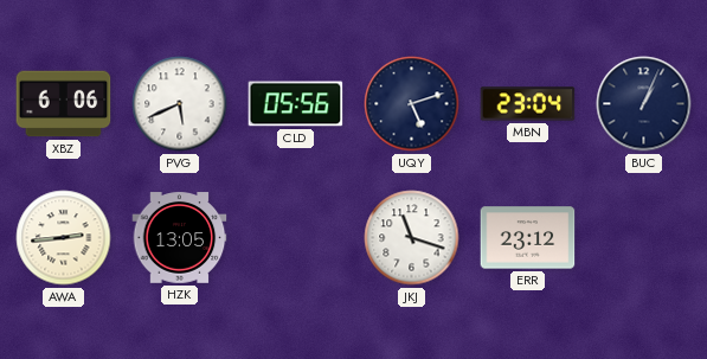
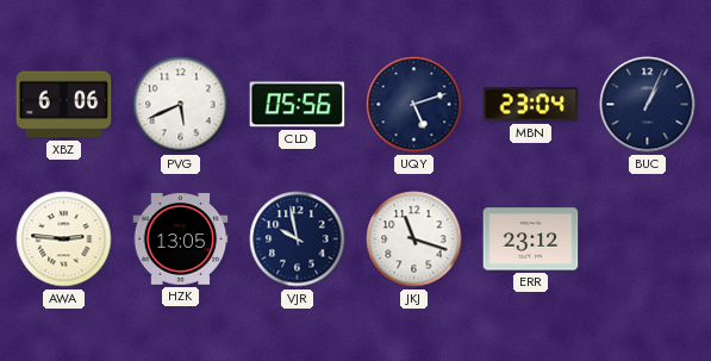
AWA: 2:44 -> 2:46
VJR: none -> 9:58
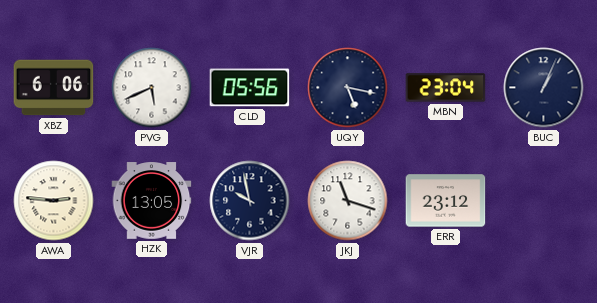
UQY: 5:12 -> 5:17
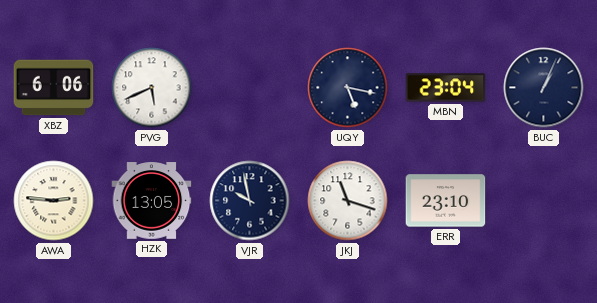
CLD: 05:56 -> none
ERR: 23:12 -> 23:10
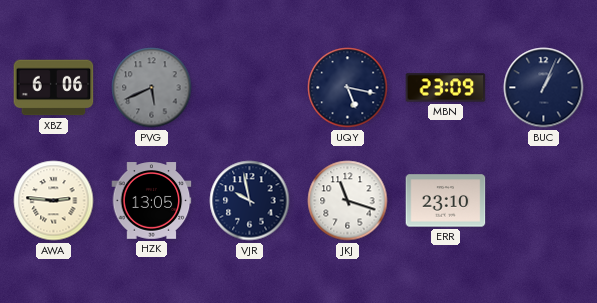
PVG dial: white -> grey
MBN: 23:04 -> 23:09
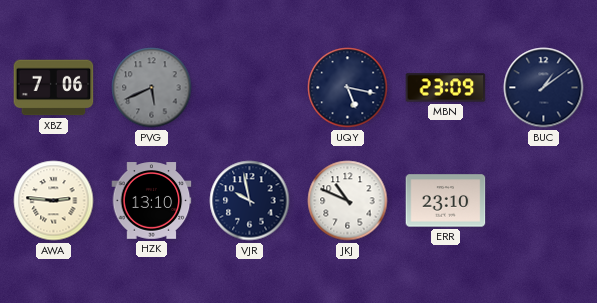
XBZ: 6:06 -> 7:06
BUC: 1:04 -> 1:09
HZK: 13:05 -> 13:10
JKJ: 11:18 -> 10:49
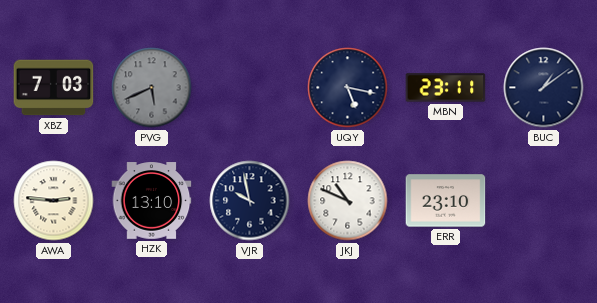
XBZ: 7:06 -> 7:03
MBN: 23:09 -> 23:11
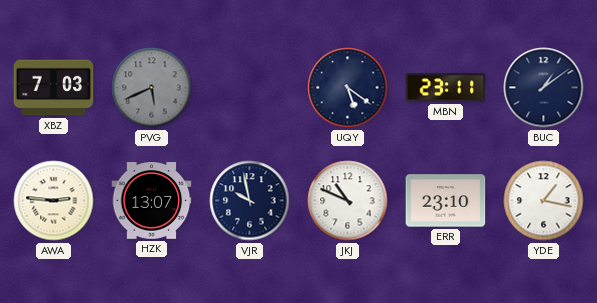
UQY: 5:17 -> 5:21
HZK: 13:10 -> 13:07
YDE: none -> 1:17
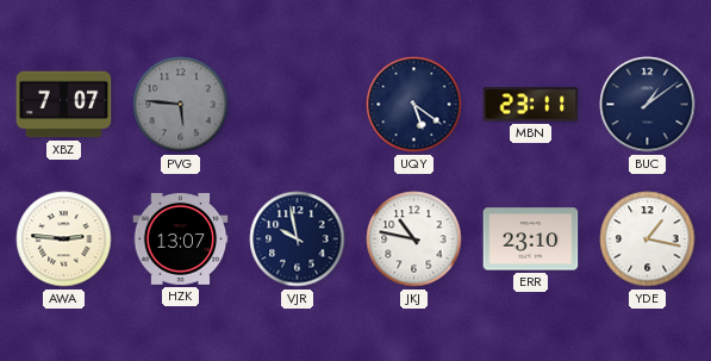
XBZ: 7:03 -> 7:07
PVG: 5:41 -> 5:46
JKJ: 10:49 -> 10:47
